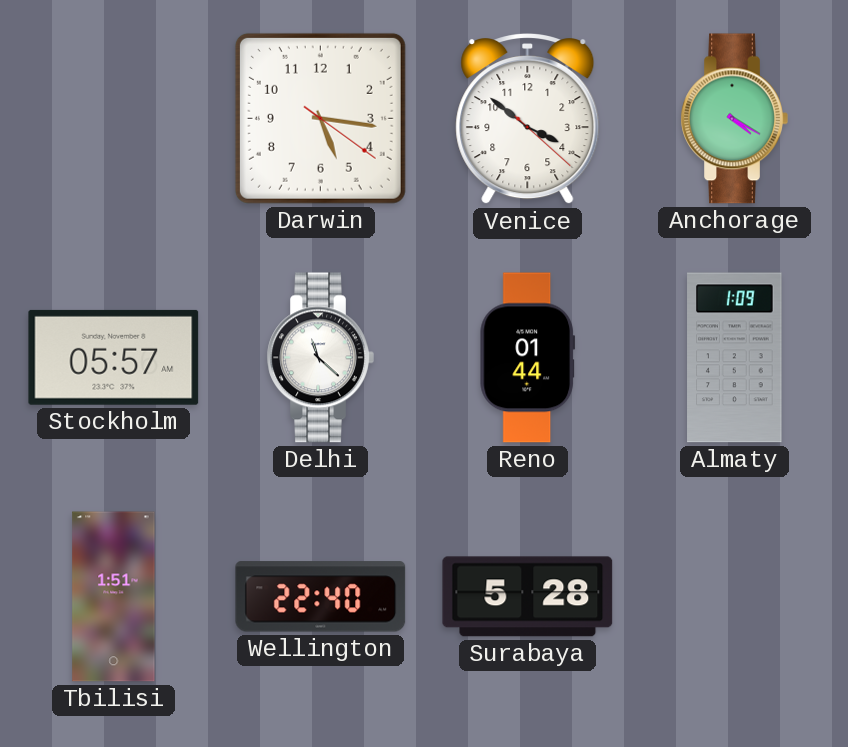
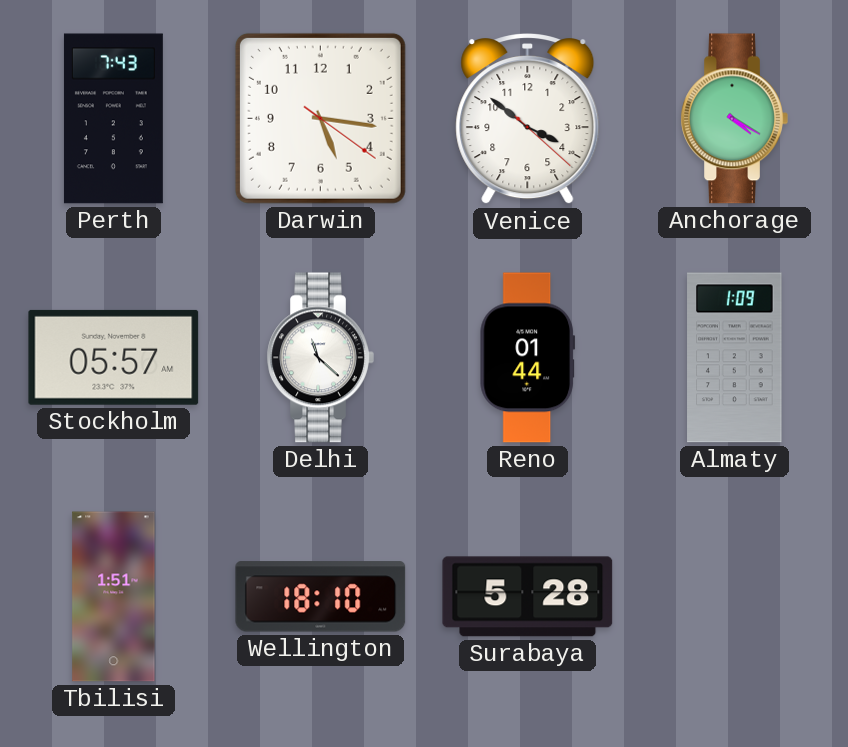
Perth: none -> 7:43
Wellington: 22:40 -> 18:10
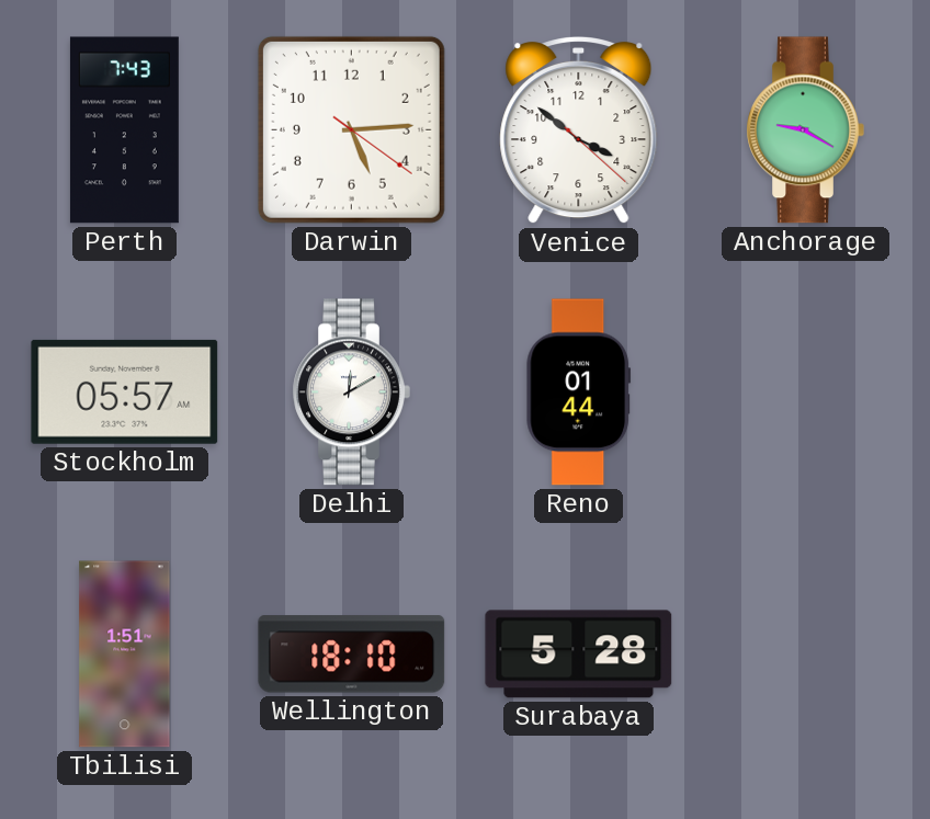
Darwin: 5:16 -> 5:14
Anchorage: 4:20 -> 9:20
Delhi: 11:22 -> 12:10
Almaty: 1:09 -> none
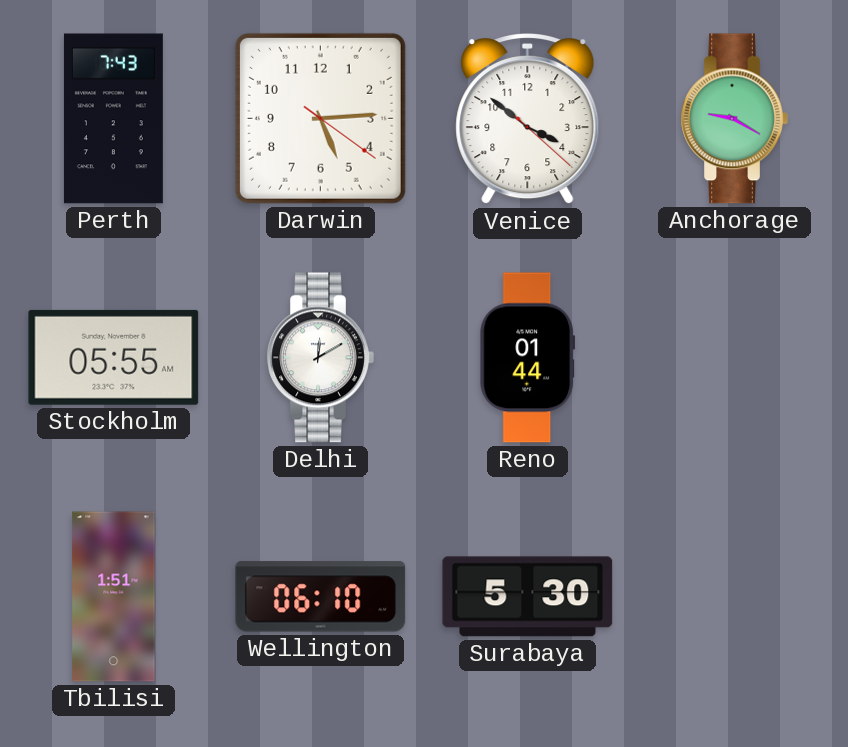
Stockholm: 05:57 -> 05:55
Wellington: 18:10 -> 06:10
Surabaya: 5:28 -> 5:30
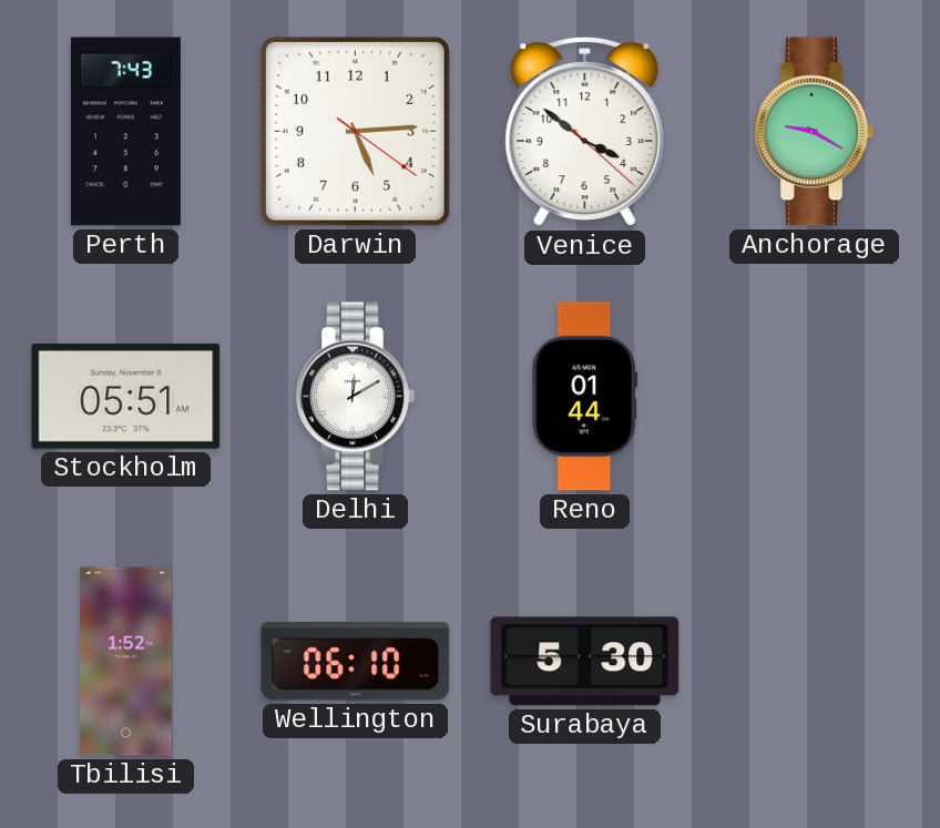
Stockholm: 05:55 -> 05:51
Tbilisi: 1:51 -> 1:52
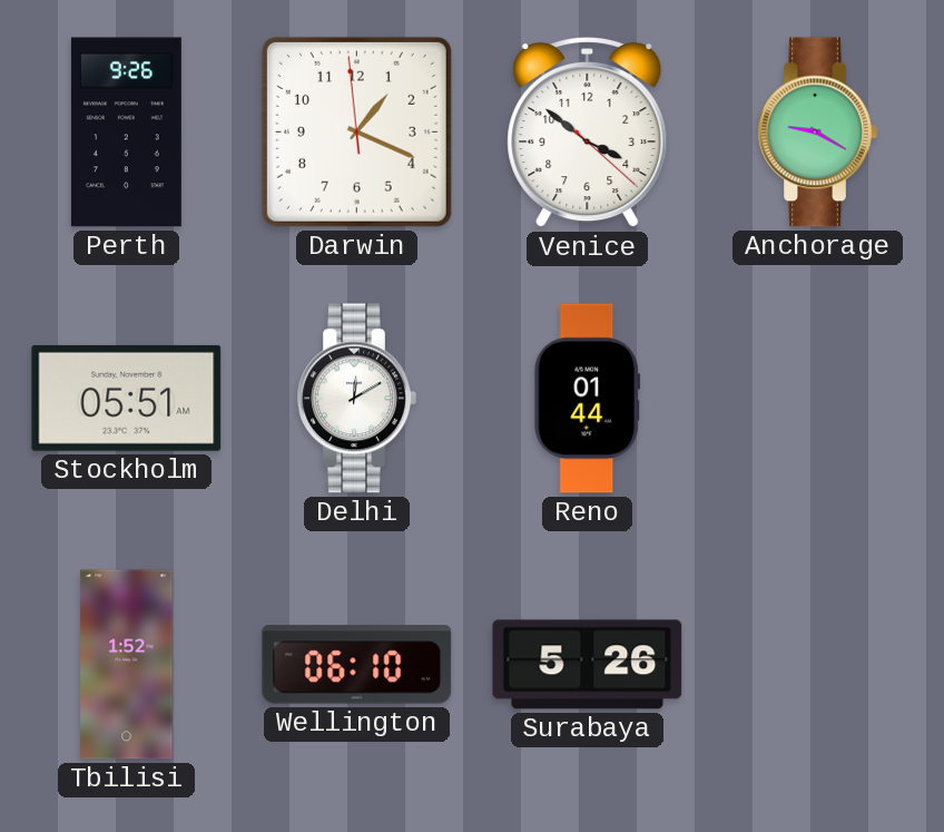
Perth: 7:43 -> 9:26
Darwin: 5:14 -> 1:18
Surabaya: 5:30 -> 5:26
